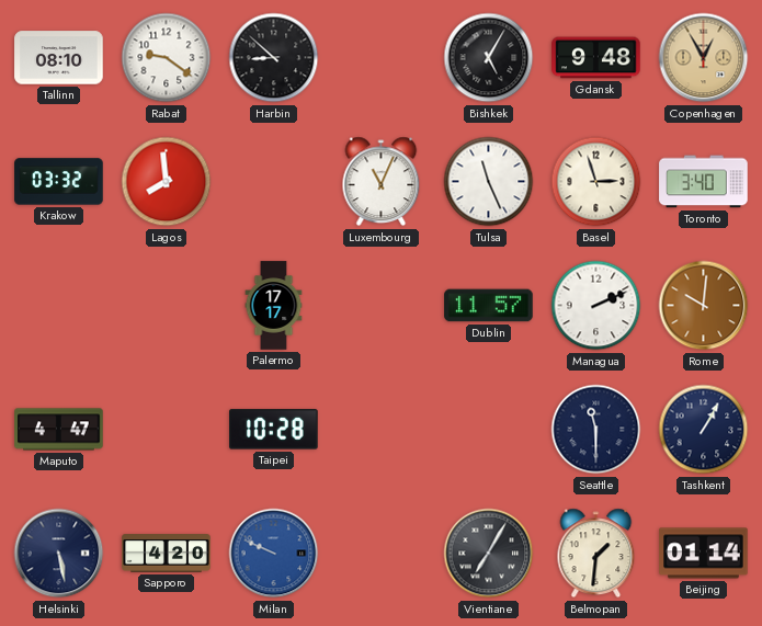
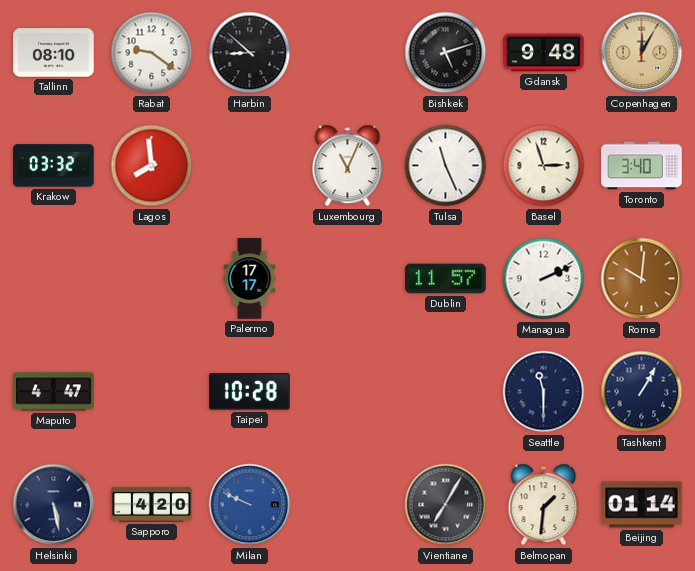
Bishkek: 5:05 -> 5:12
Copenhagen: 12:55 -> 12:05
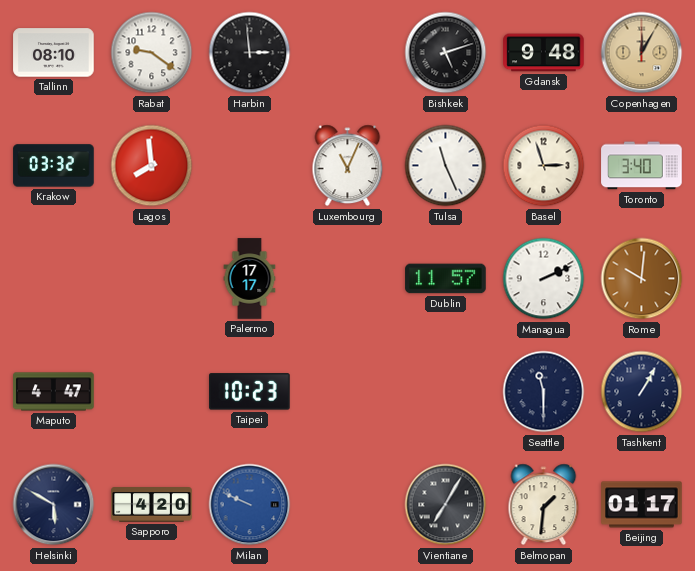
Harbin: 8:52 -> 2:59
Taipei: 10:28 -> 10:23
Helsinki: 5:28 -> 5:50
Beijing: 01:14 -> 01:17
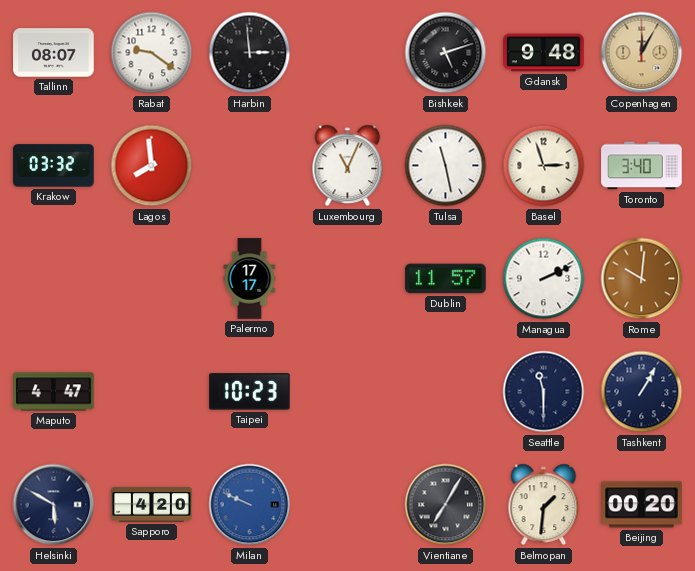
Tallinn: 08:10 -> 08:07
Tulsa: 11:26 -> 11:28
Beijing: 01:17 -> 00:20
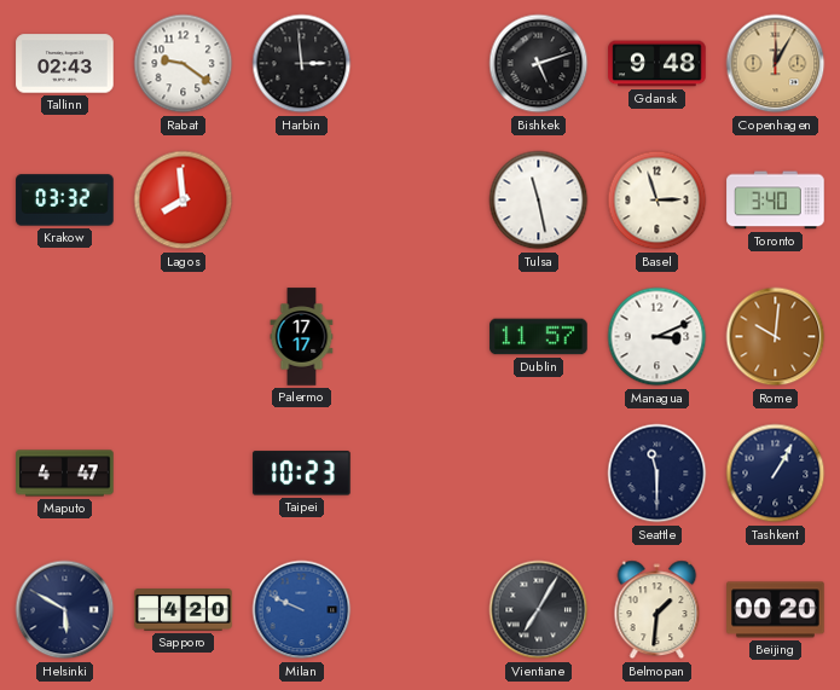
Tallinn: 08:07 -> 02:43
Luxembourg: 11:04 -> none
Managua: 2:11 -> 3:11
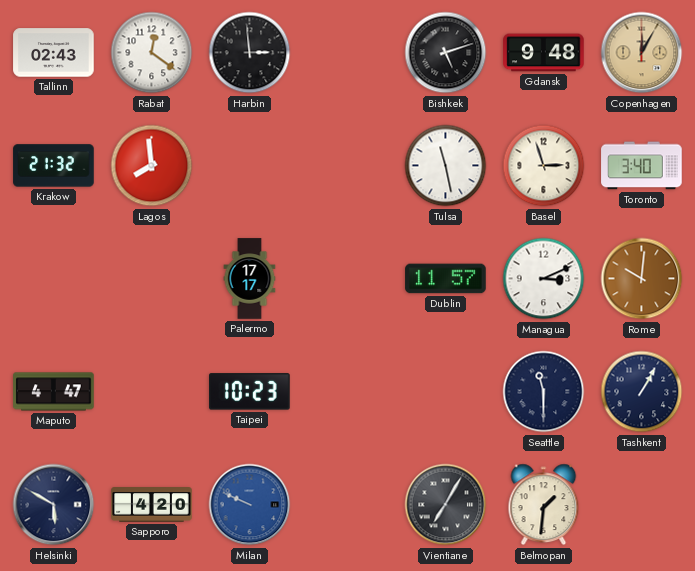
Rabat: 9:21 -> 12:21
Krakow: 03:32 -> 21:32
Beijing: 00:20 -> none
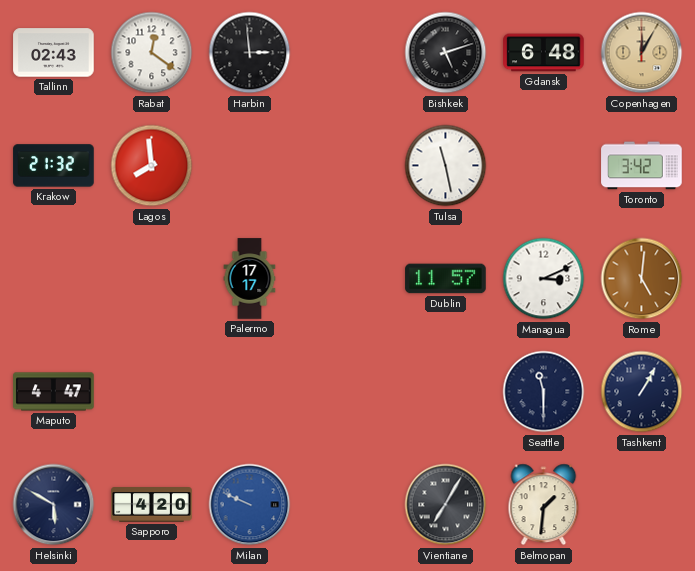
Gdansk: 9:48 -> 6:48
Basel: 2:57 -> none
Toronto: 3:40 -> 3:42
Rome: 10:01 -> 5:01
Taipei: 10:23 -> none
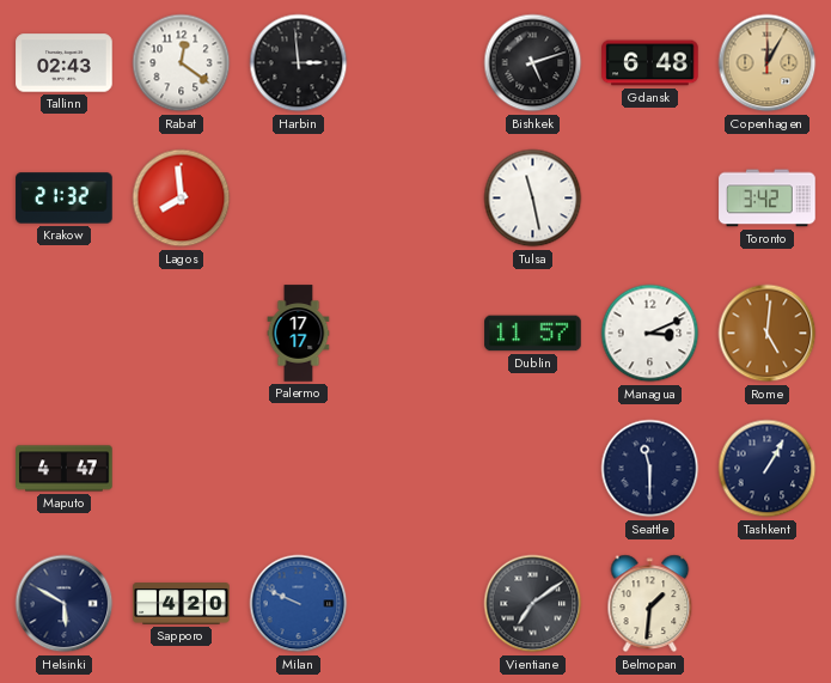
Vientiane: 7:05 -> 7:09
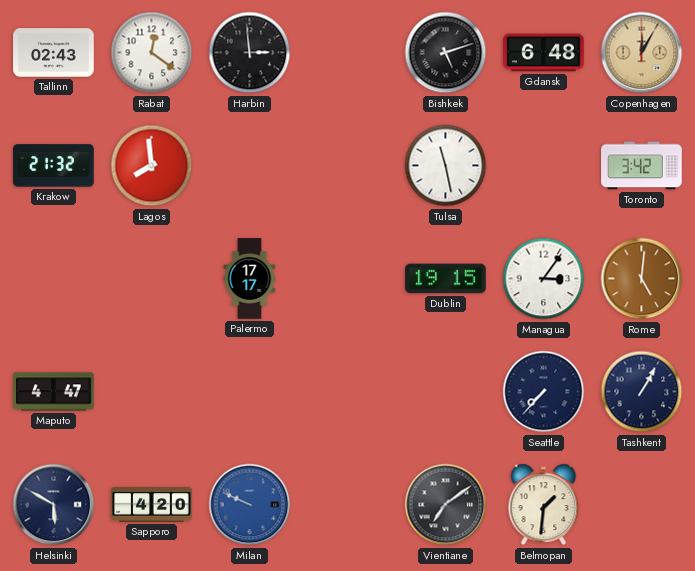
Dublin: 11:57 -> 19:15
Managua: 3:11 -> 3:06
Seattle: 11:30 -> 7:37
